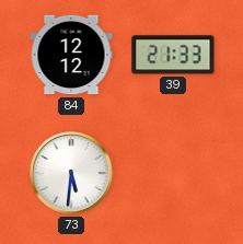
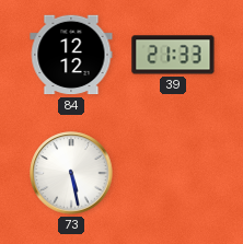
73: 5:31 -> 5:28
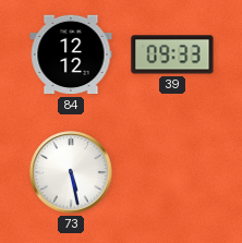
39: 21:33 -> 09:33
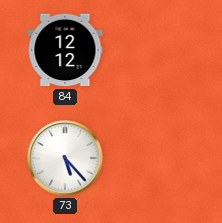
39: 09:33 -> none
73: 5:28 -> 5:23
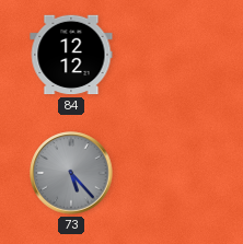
73 dial: white -> grey
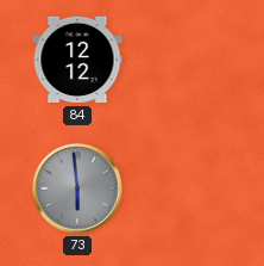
73: 5:23 -> 5:59
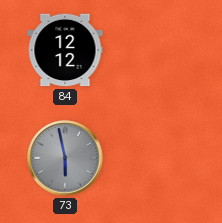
73: 5:59 -> 5:58
